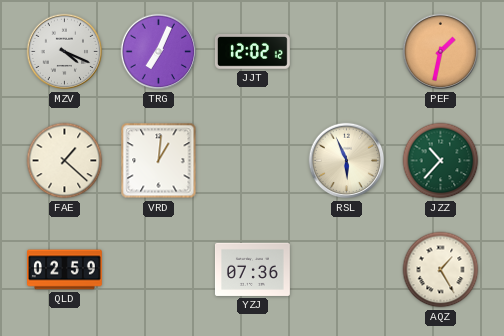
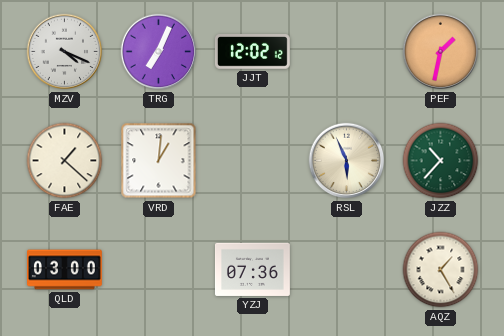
QLD: 02:59 -> 03:00
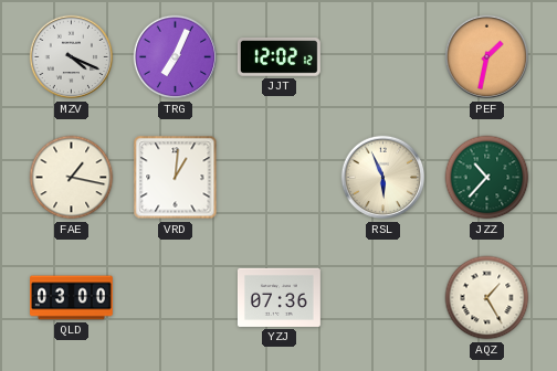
FAE: 1:22 -> 1:17
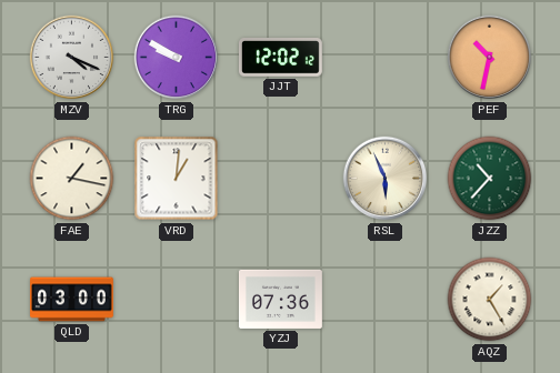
TRG: 7:04 -> 9:50
PEF: 1:32 -> 10:32
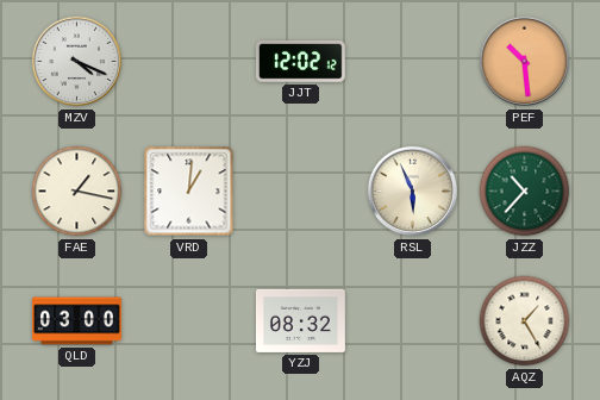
TRG: 9:50 -> none
PEF: 10:32 -> 10:29
YZJ: 07:36 -> 08:32
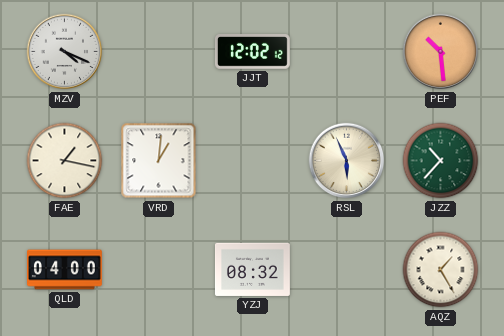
QLD: 03:00 -> 04:00
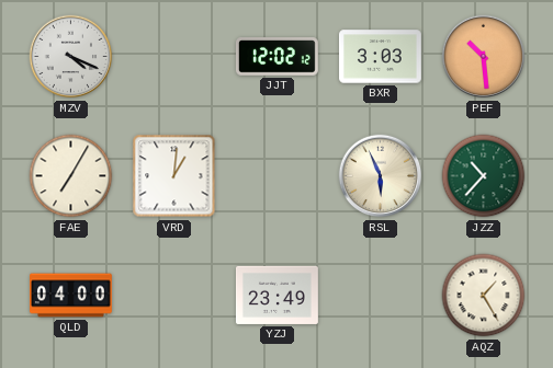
BXR: none -> 3:03
FAE: 1:17 -> 7:05
YZJ: 08:32 -> 23:49
